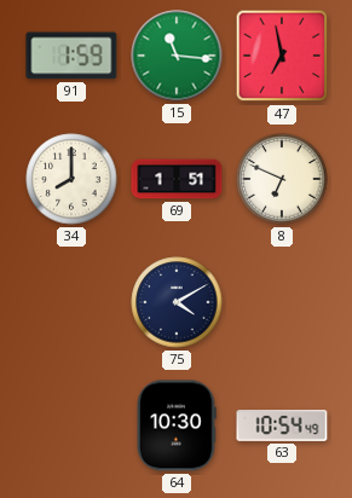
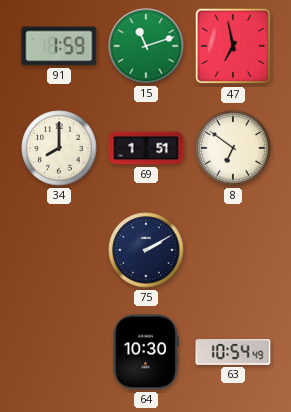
15: 11:16 -> 11:12
8: 6:49 -> 6:51
75: 4:10 -> 2:10
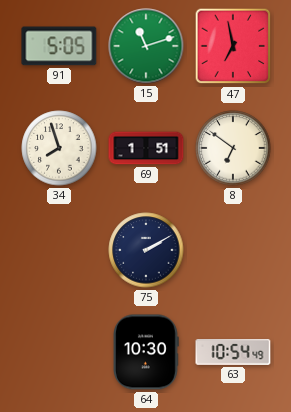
91: 1:59 -> 5:05
34: 8:00 -> 7:57
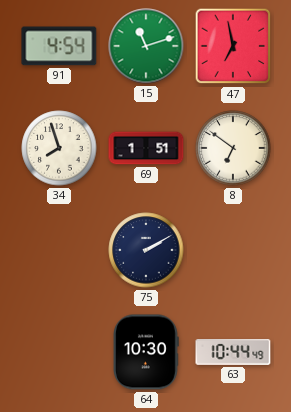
91: 5:05 -> 4:54
63: 10:54 -> 10:44
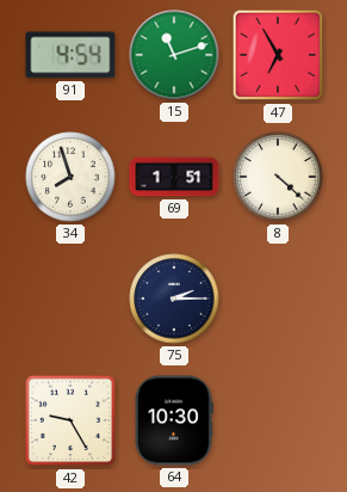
47: 6:58 -> 6:55
8: 6:51 -> 4:22
75: 2:10 -> 2:15
42: none -> 9:25
63: 10:44 -> none
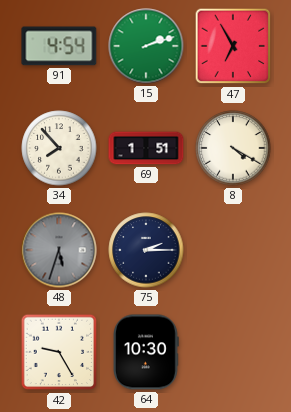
15: 11:12 -> 2:12
34: 7:57 -> 7:53
8: 4:22 -> 4:20
48: none -> 5:33
